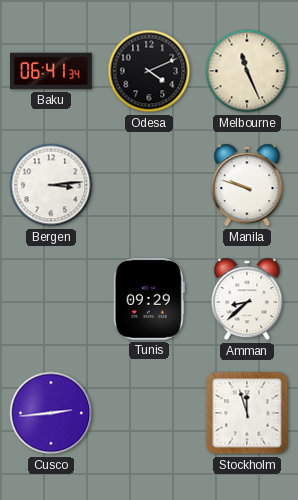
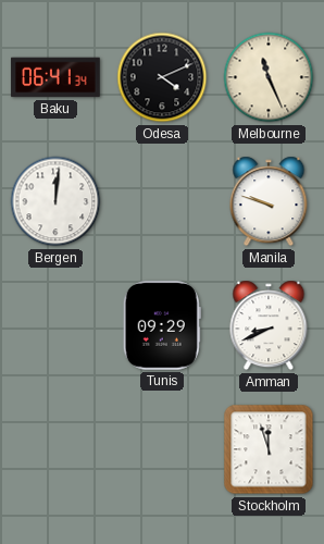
Bergen: 3:14 -> 12:01
Amman: 8:38 -> 8:41
Cusco: 2:44 -> none
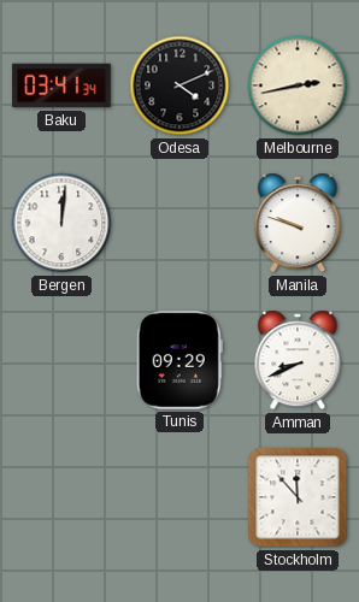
Baku: 06:41 -> 03:41
Melbourne: 11:26 -> 2:43
Stockholm: 11:57 -> 11:53
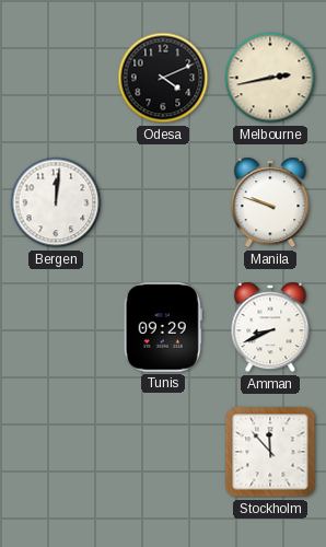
Baku: 03:41 -> none
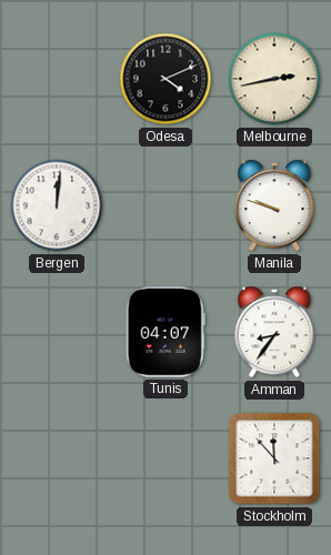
Tunis: 09:29 -> 04:07
Amman: 8:41 -> 8:36
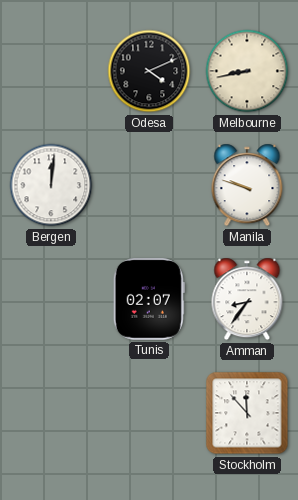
Melbourne: 2:43 -> 8:43
Tunis: 04:07 -> 02:07
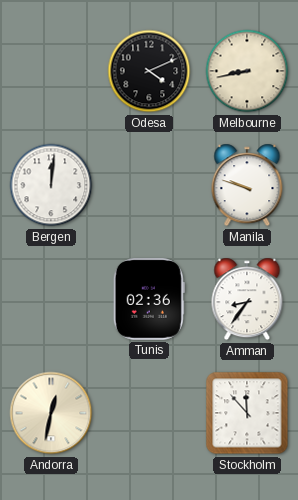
Tunis: 02:07 -> 02:36
Andorra: none -> 12:32
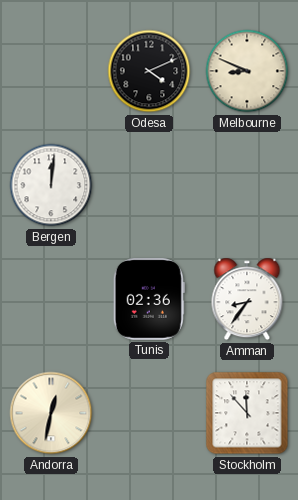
Melbourne: 8:43 -> 8:49
Manila: 9:48 -> none
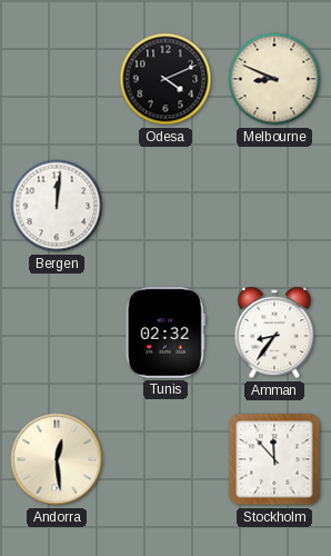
Tunis: 02:36 -> 02:32
Andorra: 12:32 -> 12:29
